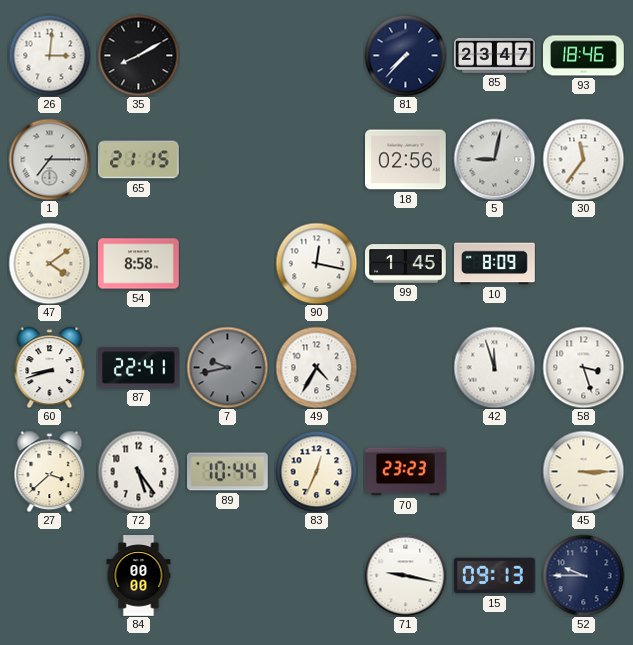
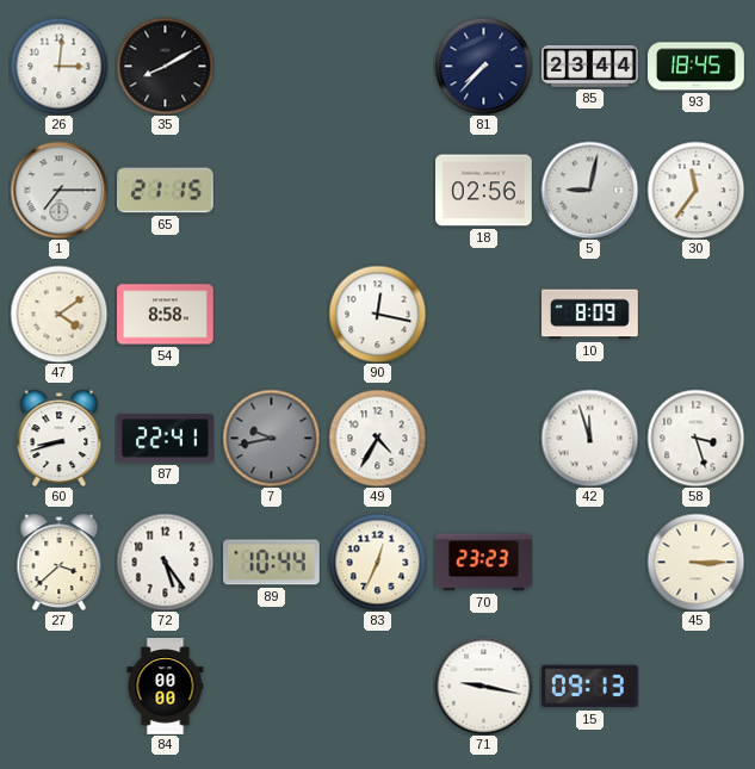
85: 23:47 -> 23:44
93: 18:46 -> 18:45
99: 1:45 -> none
52: 9:45 -> none
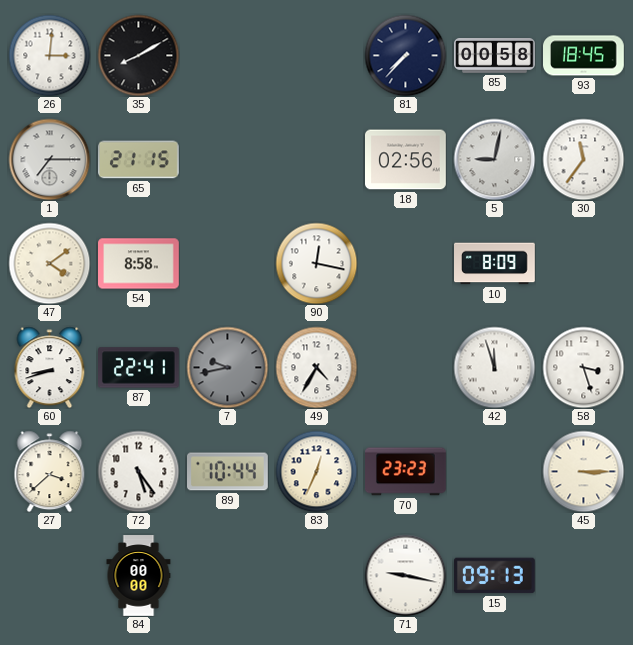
85: 23:44 -> 00:58
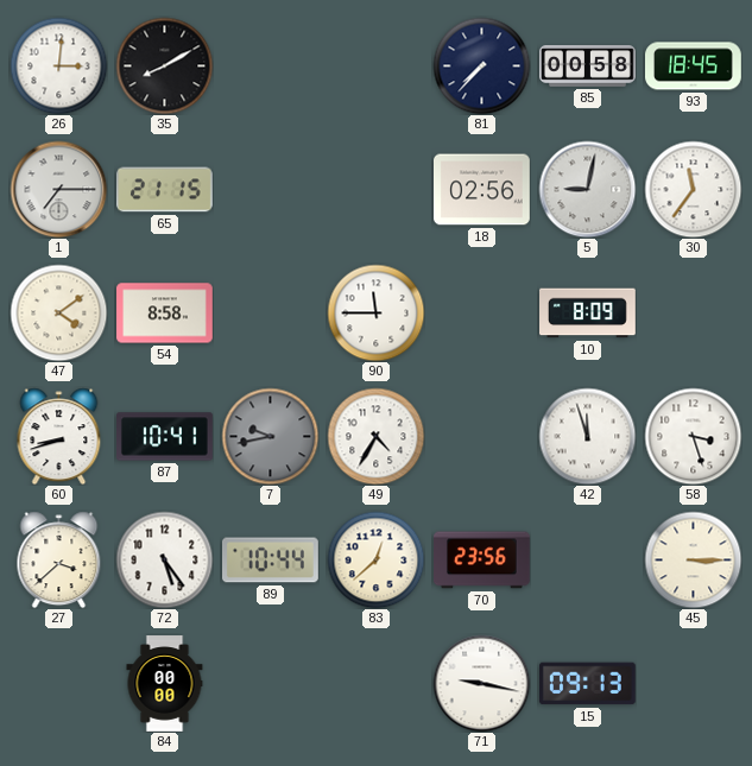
90: 12:17 -> 11:45
87: 22:41 -> 10:41
83: 12:34 -> 12:38
70: 23:23 -> 23:56
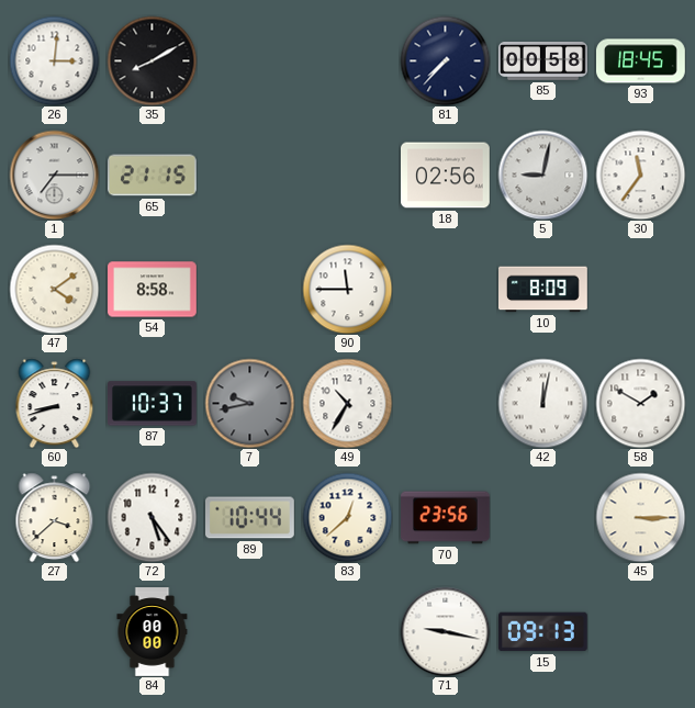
87: 10:41 -> 10:37
49: 4:35 -> 10:35
42: 11:57 -> 12:02
58: 3:27 -> 1:50
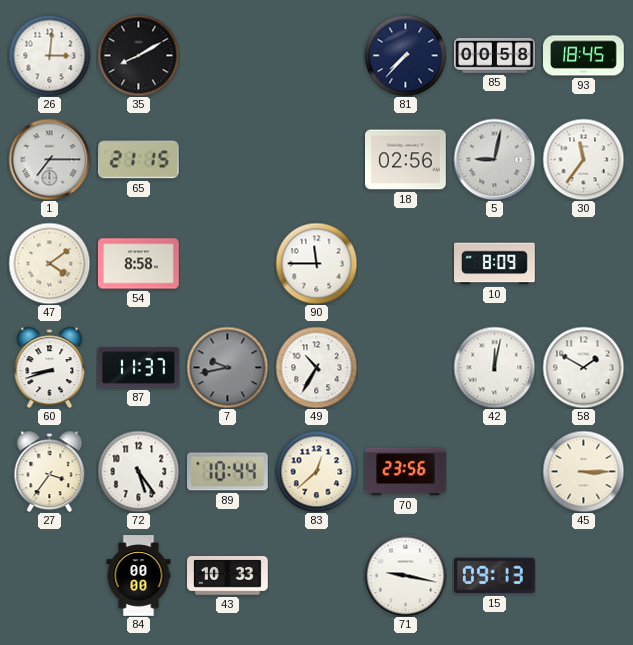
87: 10:37 -> 11:37
27: 3:38 -> 3:36
43: none -> 10:33
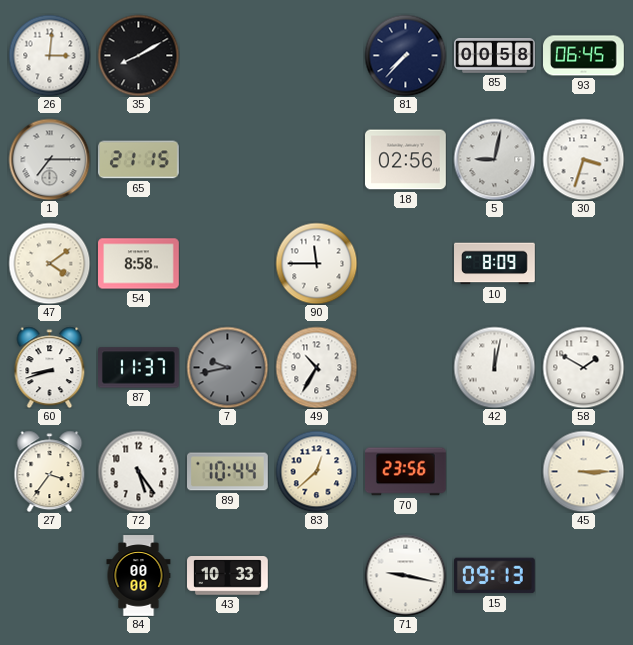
93: 18:45 -> 06:45
30: 11:36 -> 3:33
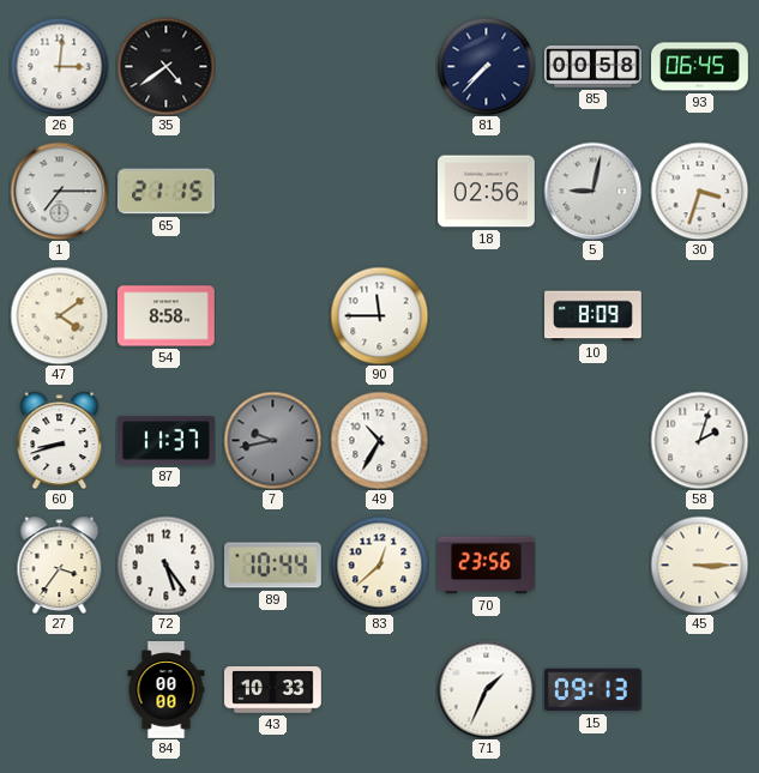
35: 8:10 -> 4:39
42: 12:02 -> none
58: 1:50 -> 2:03
71: 9:17 -> 1:34
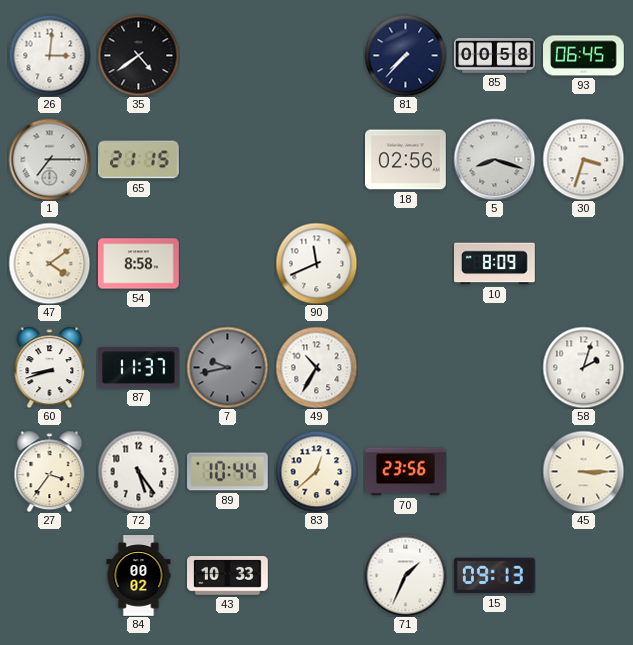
5: 9:02 -> 8:18
90: 11:45 -> 11:41
84: 00:00 -> 00:02
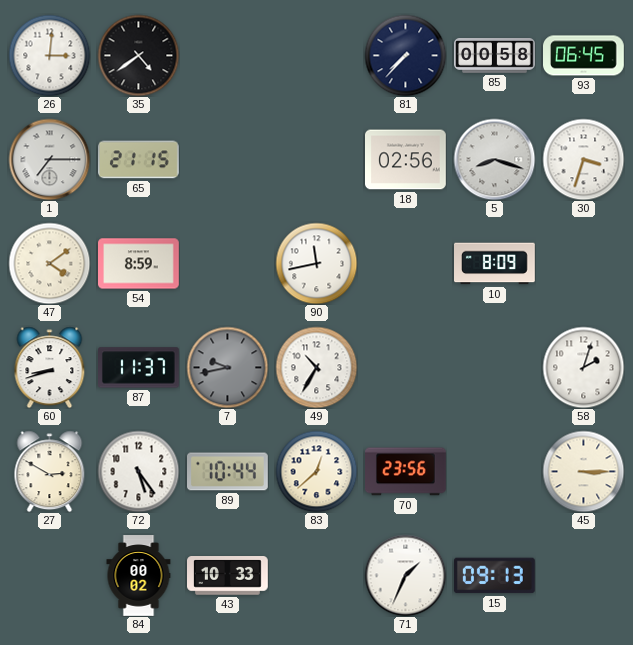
54: 8:58 -> 8:59
90: 11:41 -> 11:43
27: 3:36 -> 2:50
